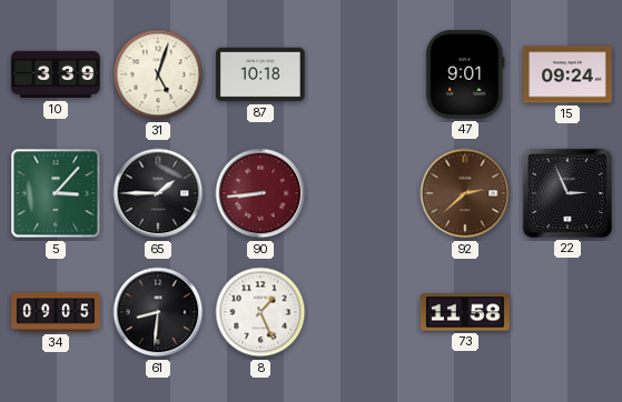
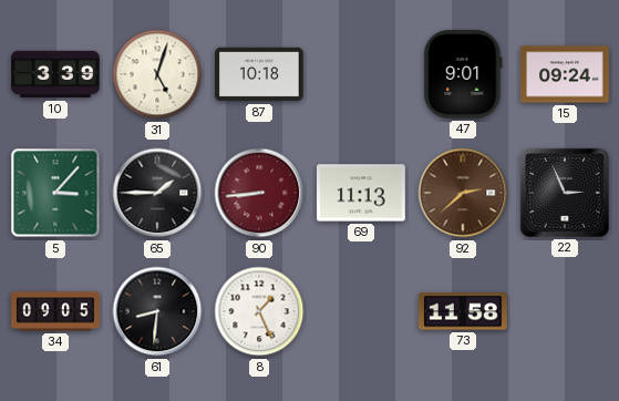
69: none -> 11:13
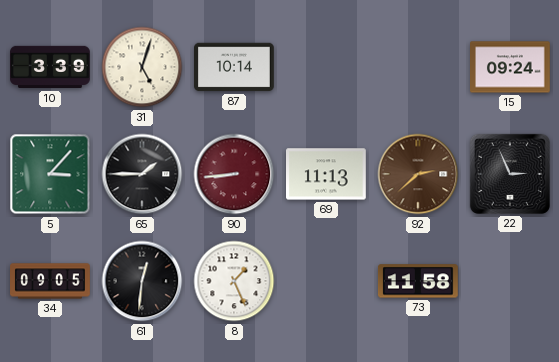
87: 10:18 -> 10:14
47: 9:01 -> none
61: 8:31 -> 12:31
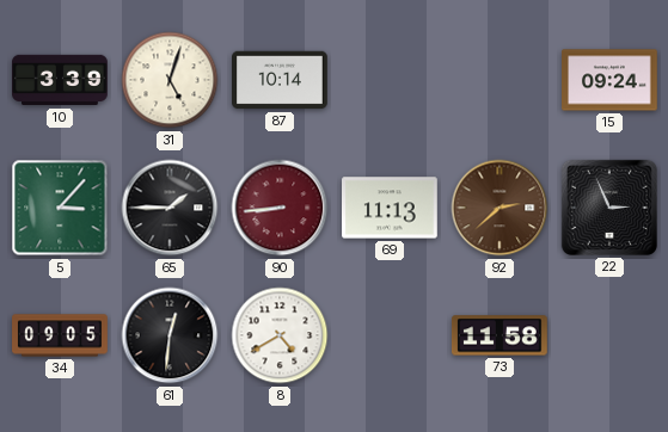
8: 1:26 -> 4:40
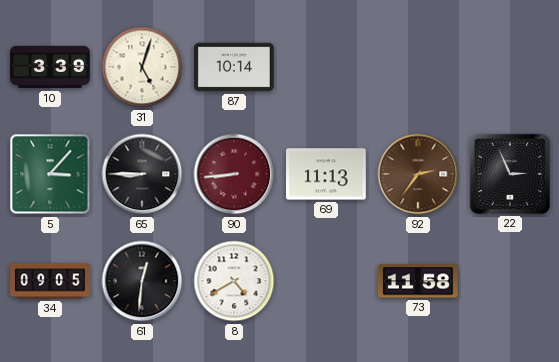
15: 09:24 -> none
65: 1:45 -> 8:45
92: 2:38 -> 2:36
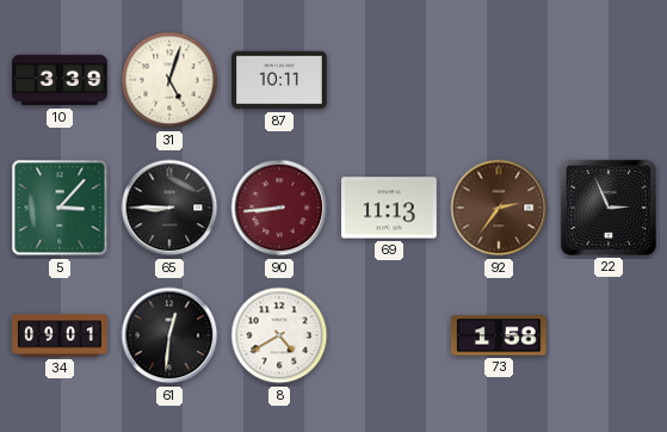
87: 10:14 -> 10:11
34: 09:05 -> 09:01
73: 11:58 -> 1:58
